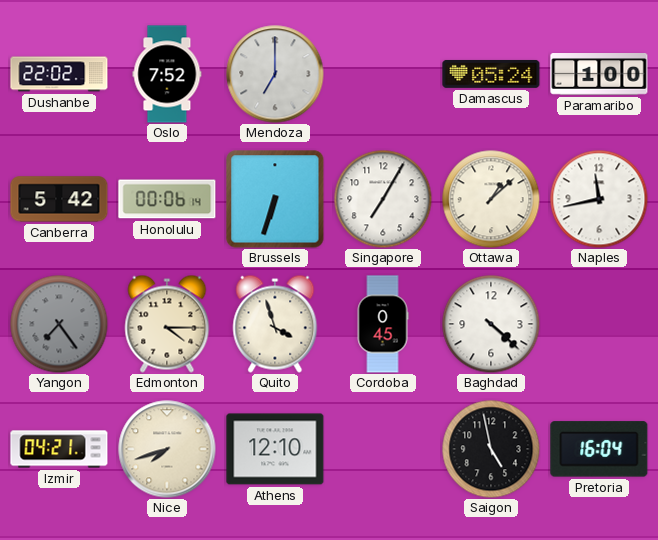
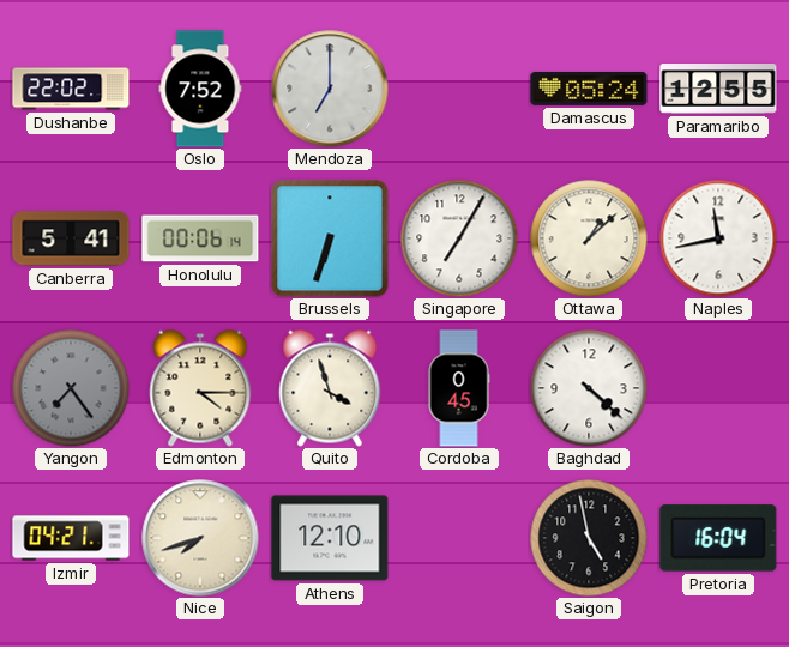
Paramaribo: 1:00 -> 12:55
Canberra: 5:42 -> 5:41
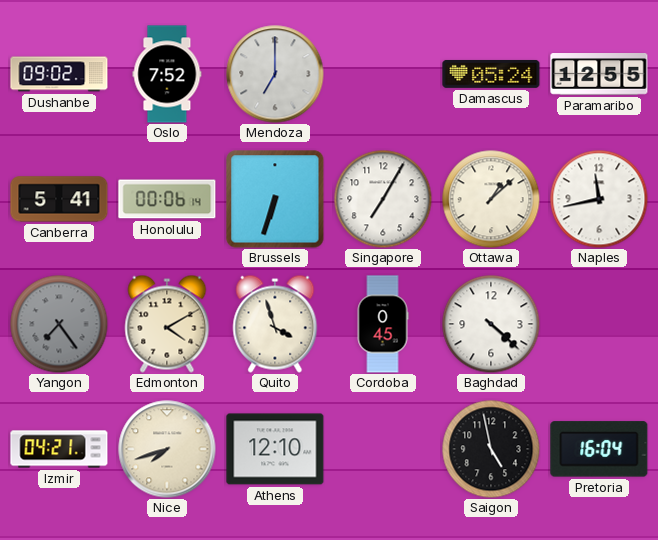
Dushanbe: 22:02 -> 09:02
Edmonton: 4:15 -> 4:10
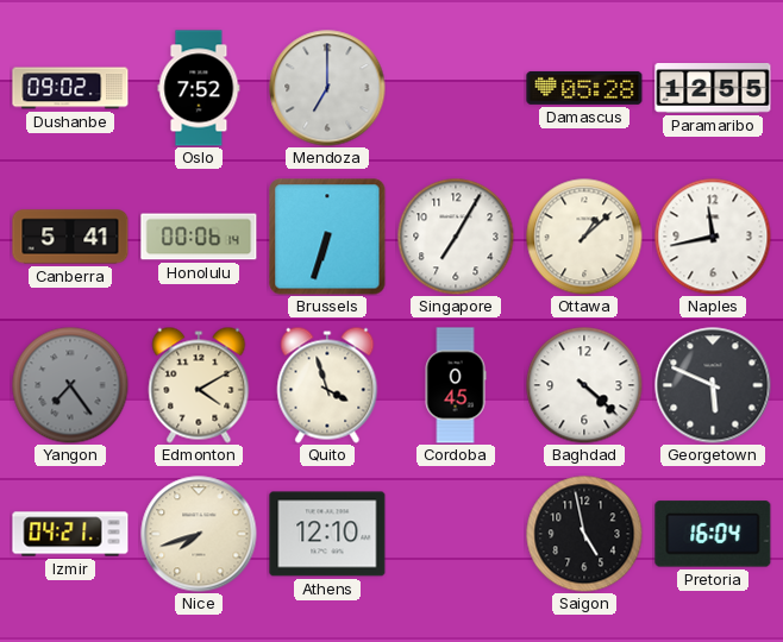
Damascus: 05:24 -> 05:28
Georgetown: none -> 5:49
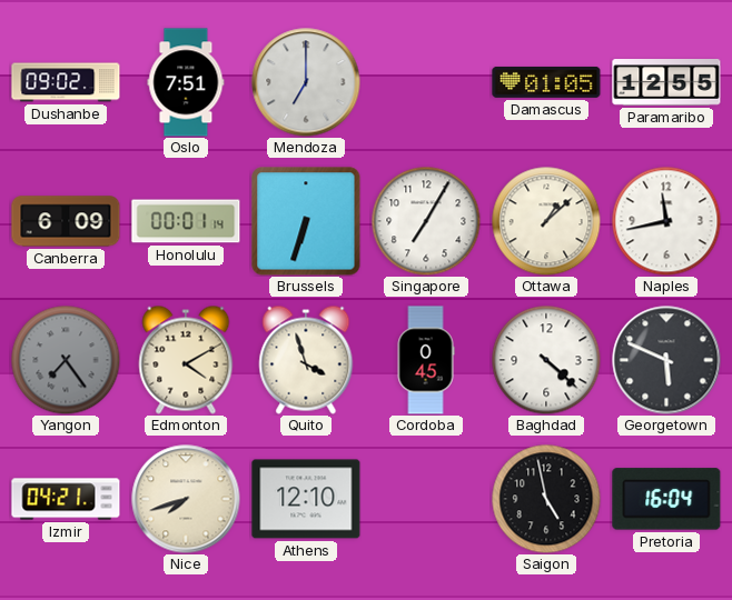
Oslo: 7:52 -> 7:51
Damascus: 05:28 -> 01:05
Canberra: 5:41 -> 6:09
Honolulu: 00:06 -> 00:01
